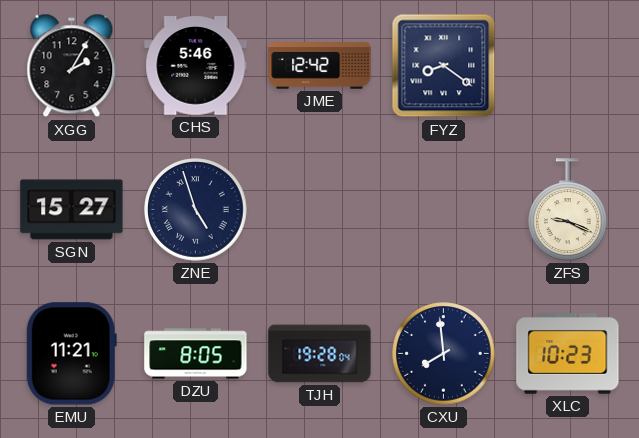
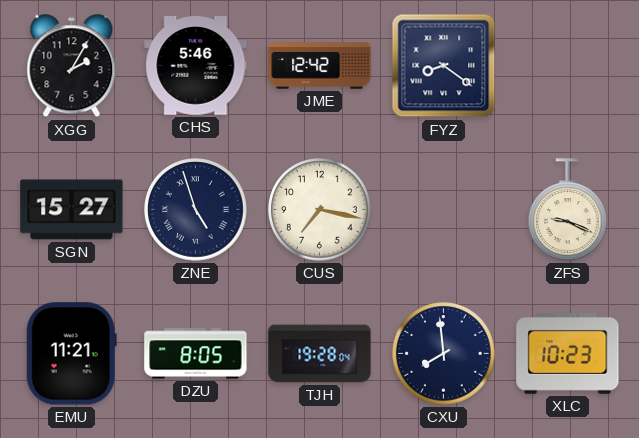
CUS: none -> 7:17
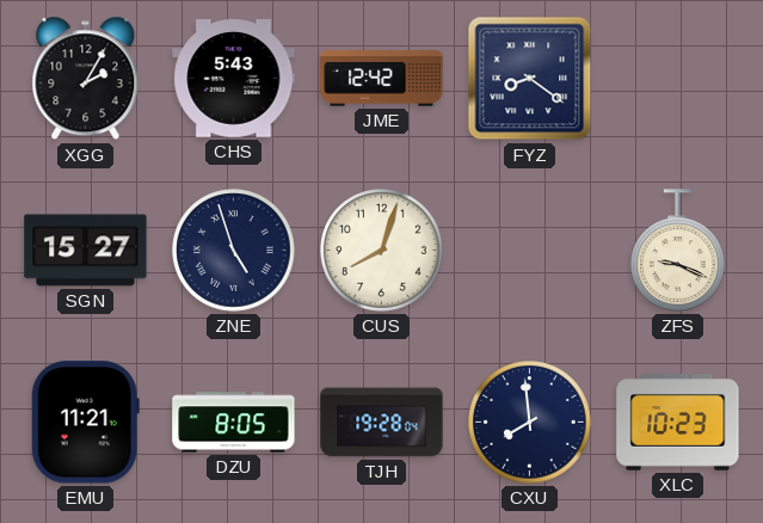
CHS: 5:46 -> 5:43
CUS: 7:17 -> 8:03
